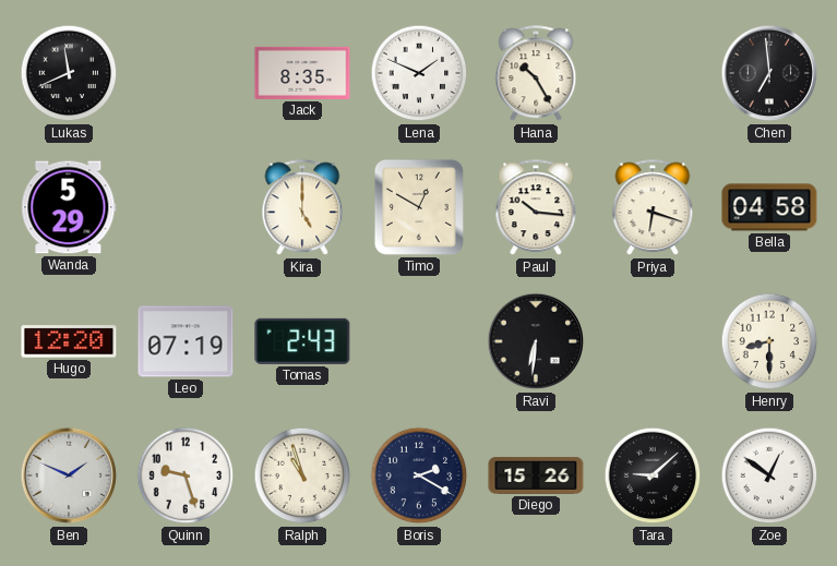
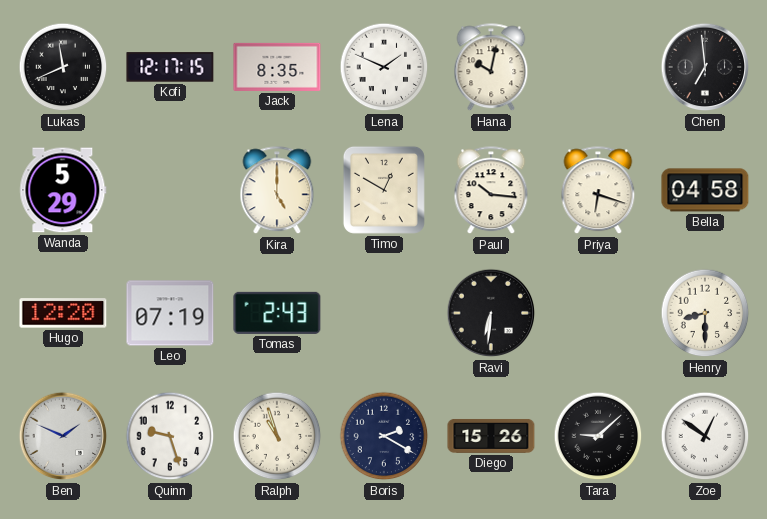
Kofi: none -> 12:17
Hana: 10:25 -> 10:02
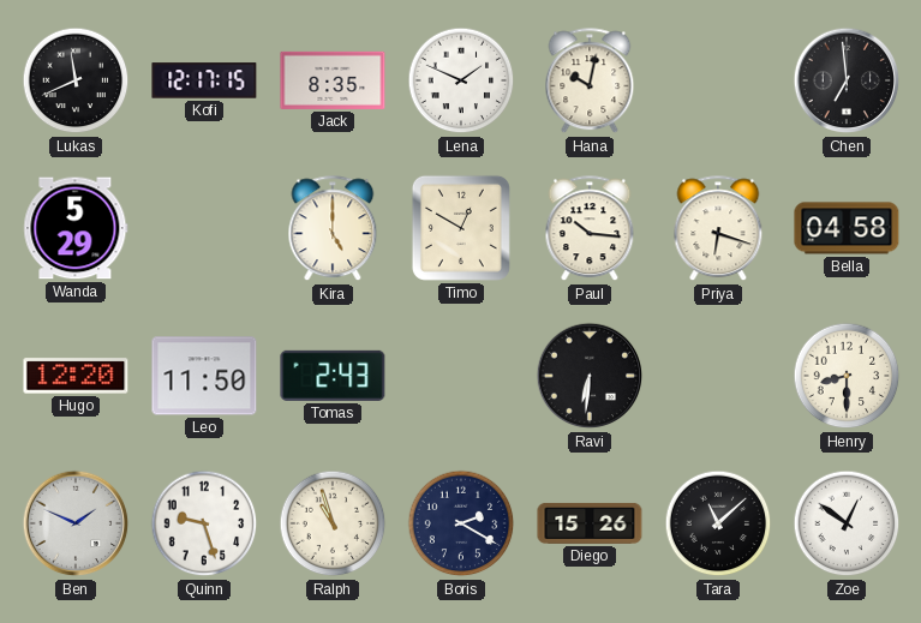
Leo: 07:19 -> 11:50
Tara: 9:08 -> 11:08
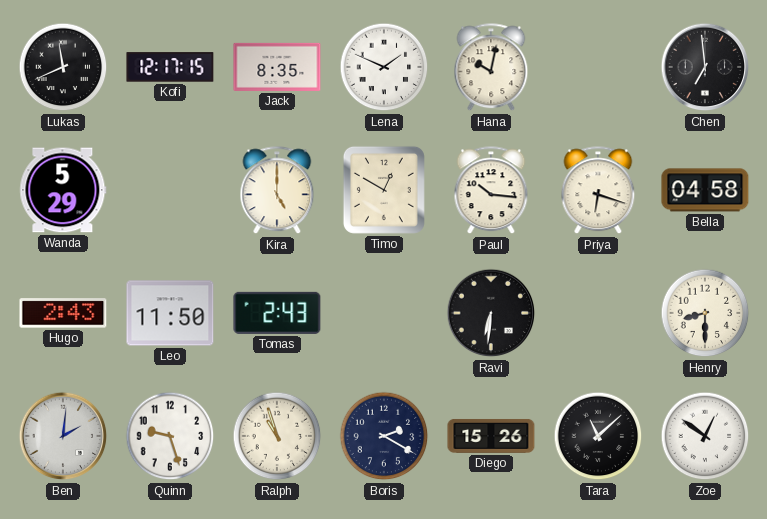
Hugo: 12:20 -> 2:43
Ben: 1:49 -> 2:01
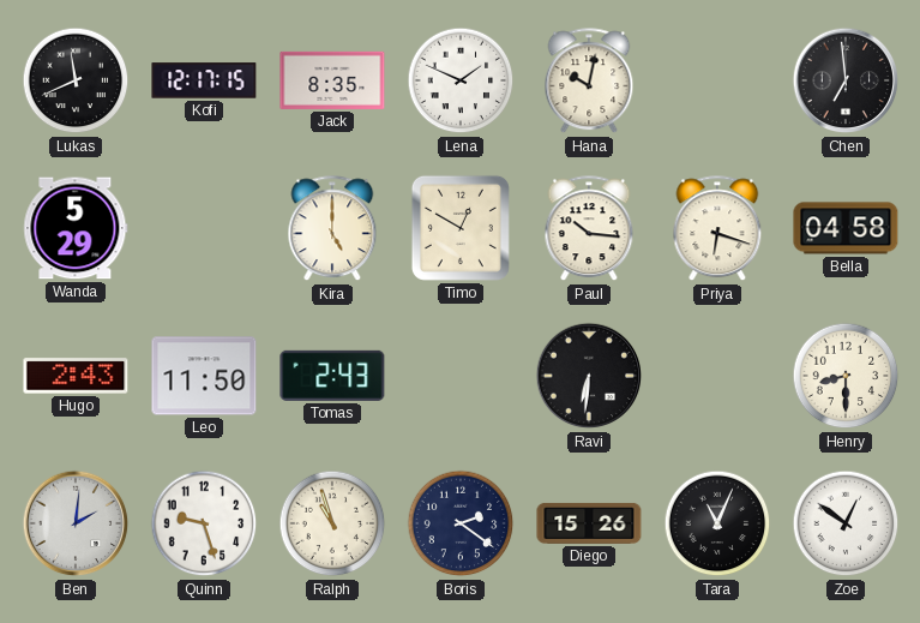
Boris: 2:20 -> 2:21
Tara: 11:08 -> 11:04
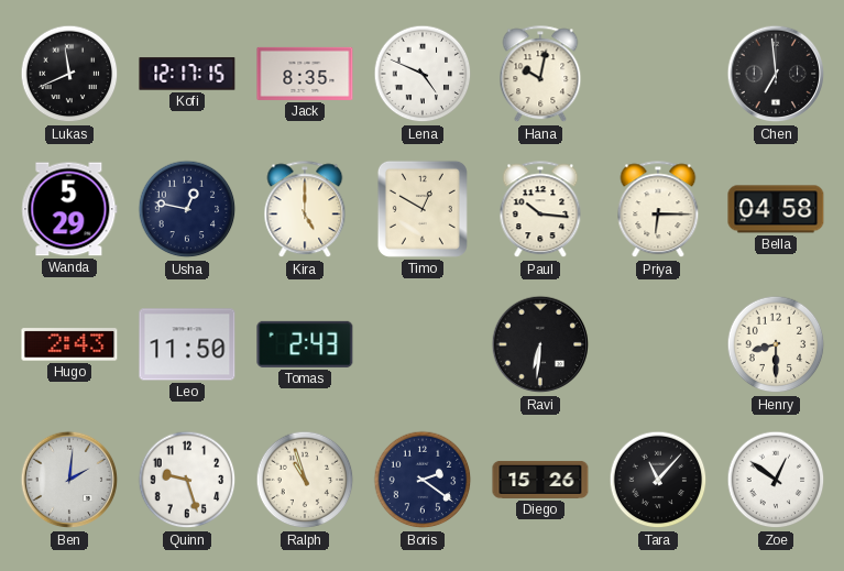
Lena: 1:49 -> 4:49
Usha: none -> 12:47
Priya: 6:18 -> 6:15
Tara: 11:04 -> 11:07
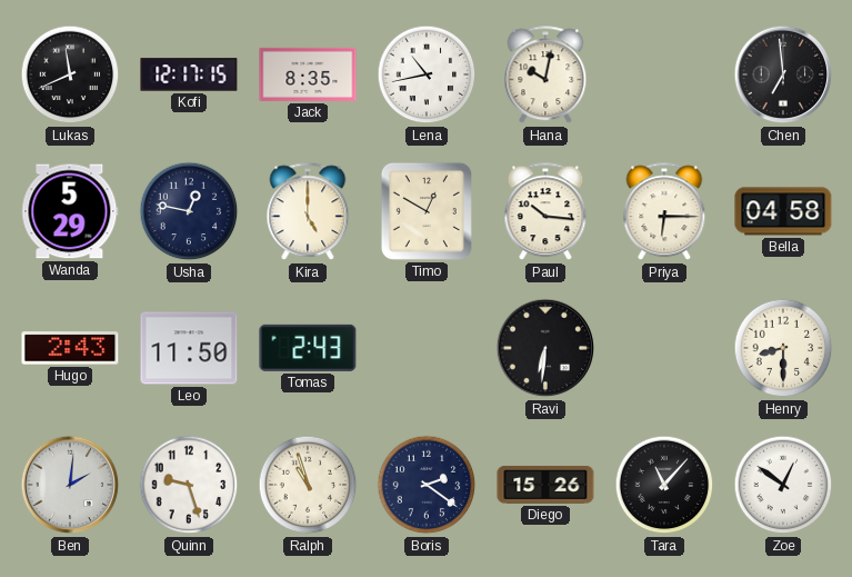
Lena: 4:49 -> 10:43
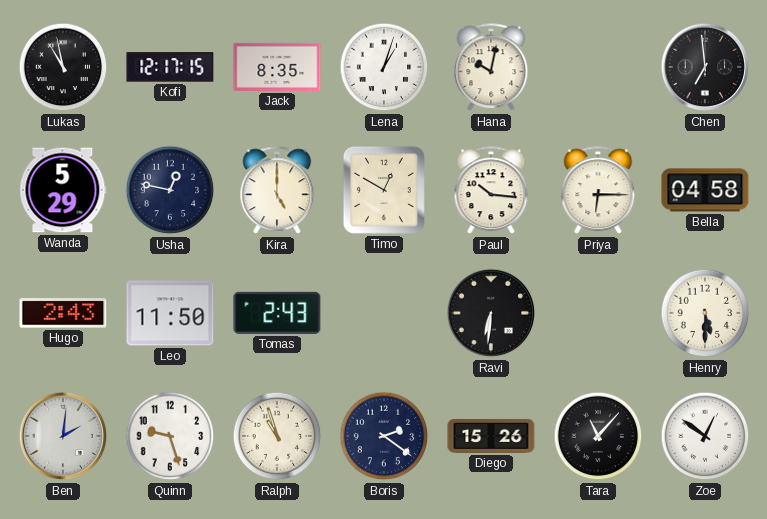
Lukas: 11:41 -> 10:58
Lena: 10:43 -> 1:03
Henry: 8:30 -> 5:30
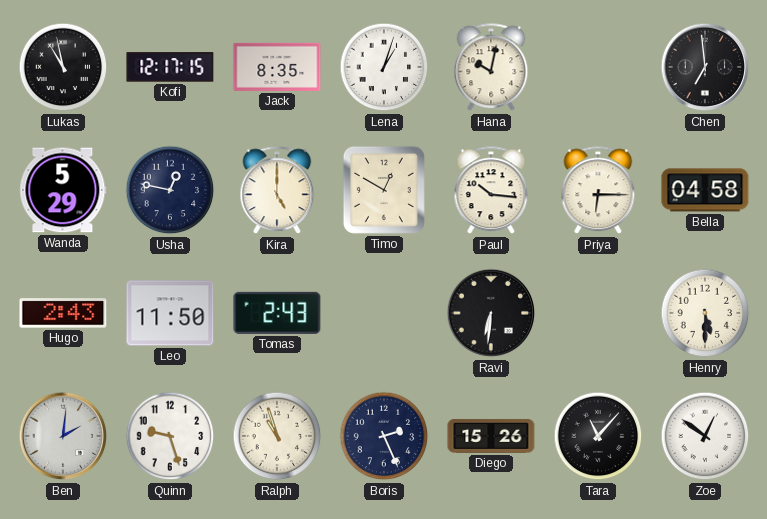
Boris: 2:21 -> 2:26
